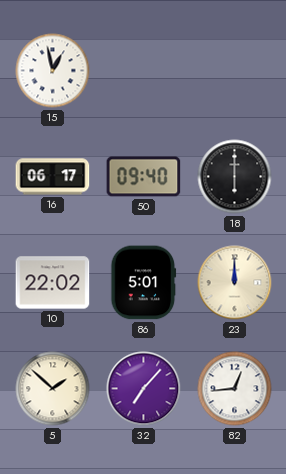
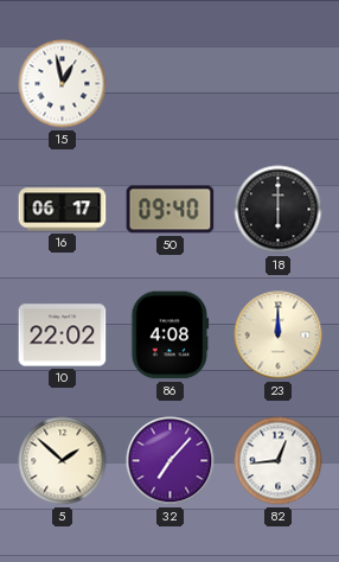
86: 5:01 -> 4:08
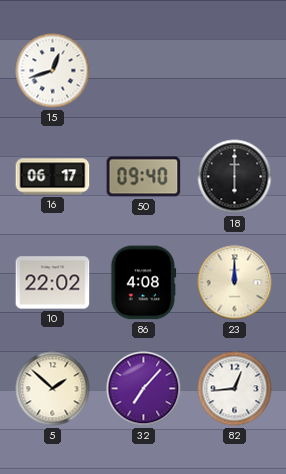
15: 12:58 -> 12:42
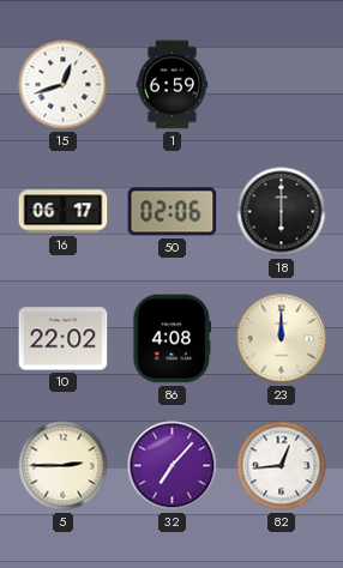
1: none -> 6:59
50: 09:40 -> 02:06
5: 1:52 -> 2:45
